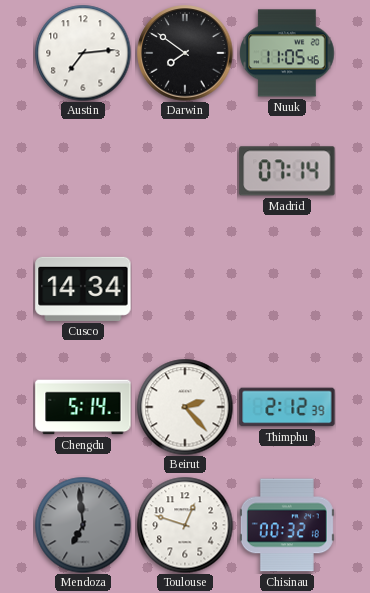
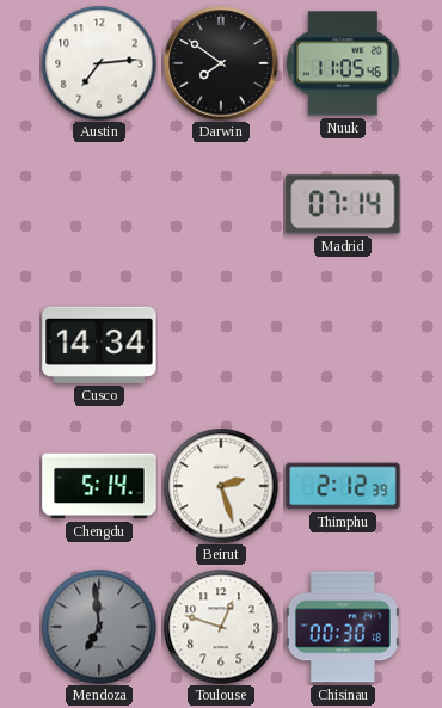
Beirut: 2:23 -> 2:27
Chisinau: 00:32 -> 00:30
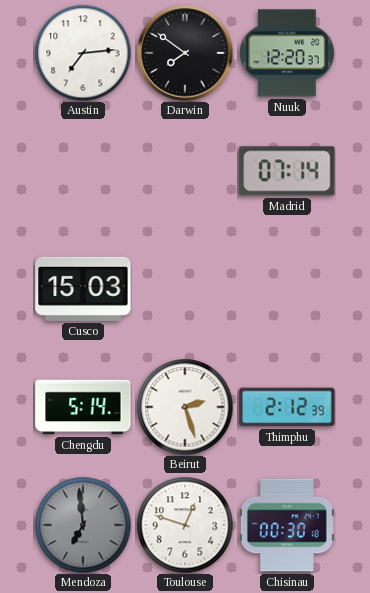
Nuuk: 11:05 -> 12:20
Cusco: 14:34 -> 15:03
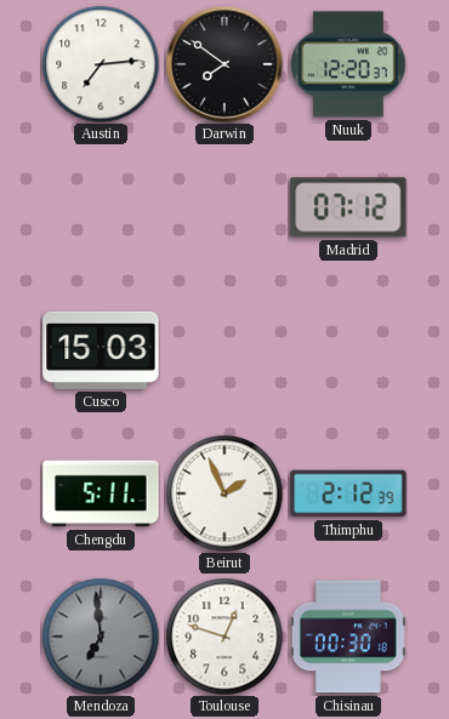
Madrid: 07:14 -> 07:12
Chengdu: 5:14 -> 5:11
Beirut: 2:27 -> 1:56
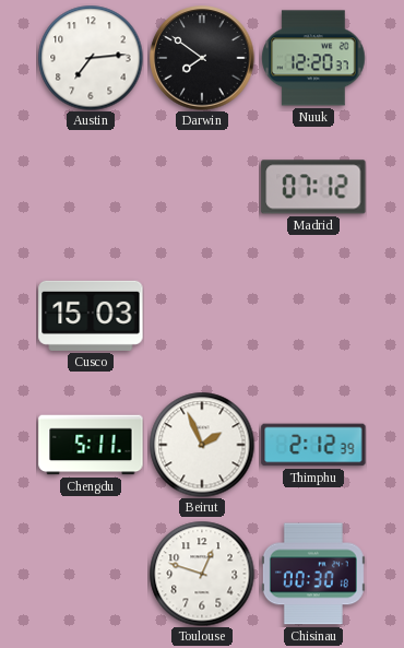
Mendoza: 6:59 -> none
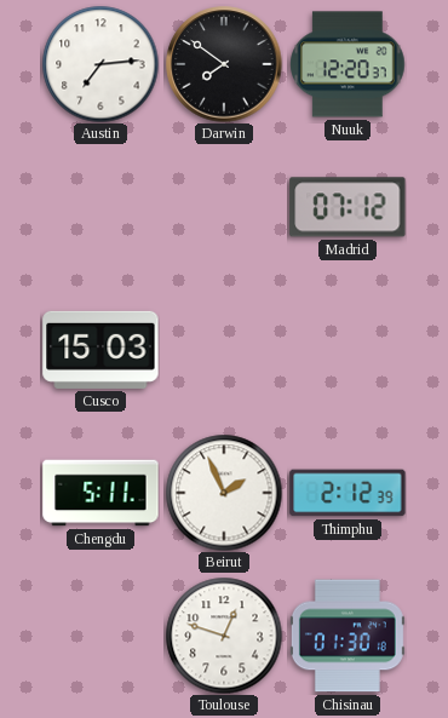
Chisinau: 00:30 -> 01:30
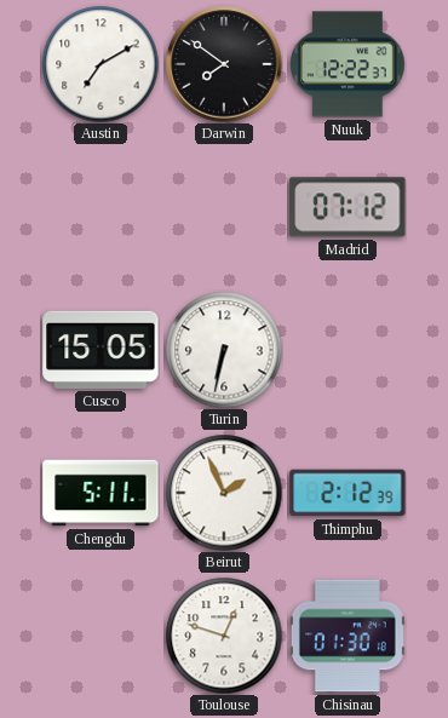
Austin: 7:14 -> 7:10
Nuuk: 12:20 -> 12:22
Cusco: 15:03 -> 15:05
Turin: none -> 6:32
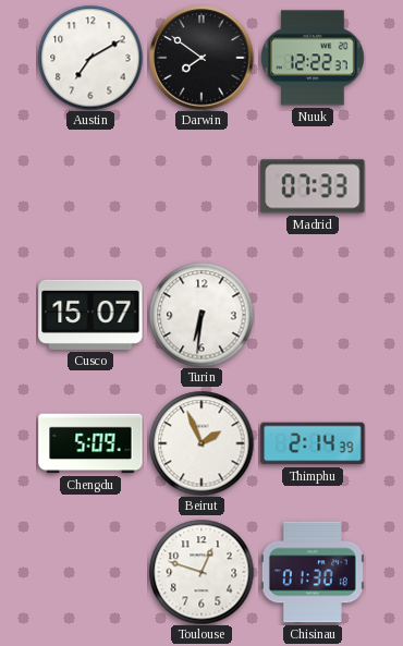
Madrid: 07:12 -> 07:33
Cusco: 15:05 -> 15:07
Turin: 6:32 -> 6:31
Chengdu: 5:11 -> 5:09
Thimphu: 2:12 -> 2:14
